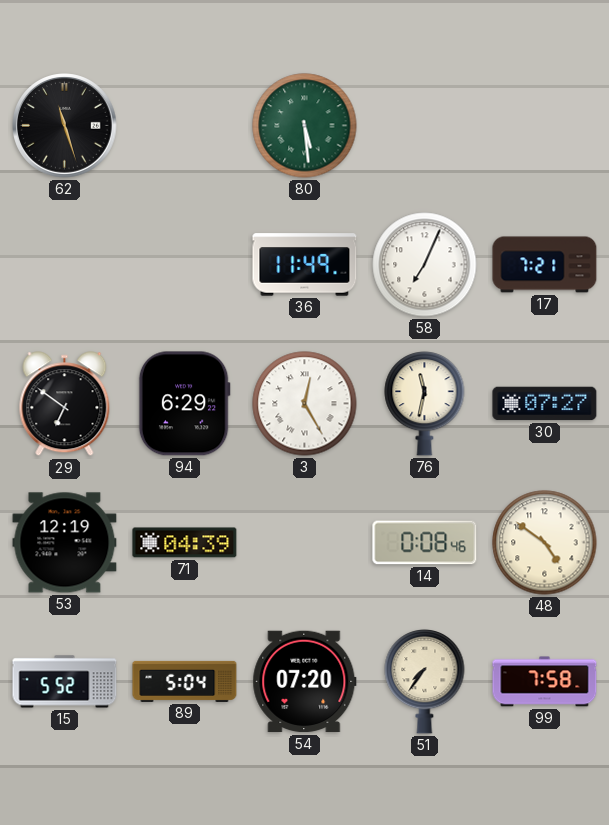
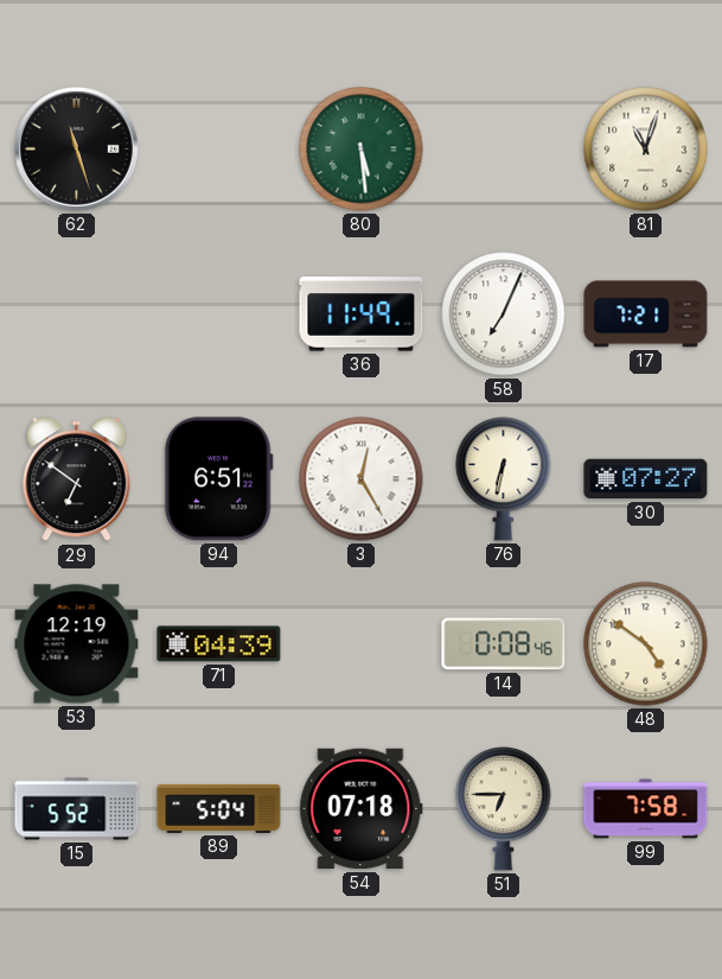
81: none -> 11:03
94: 6:29 -> 6:51
76: 11:32 -> 6:32
54: 07:20 -> 07:18
51: 7:36 -> 6:45
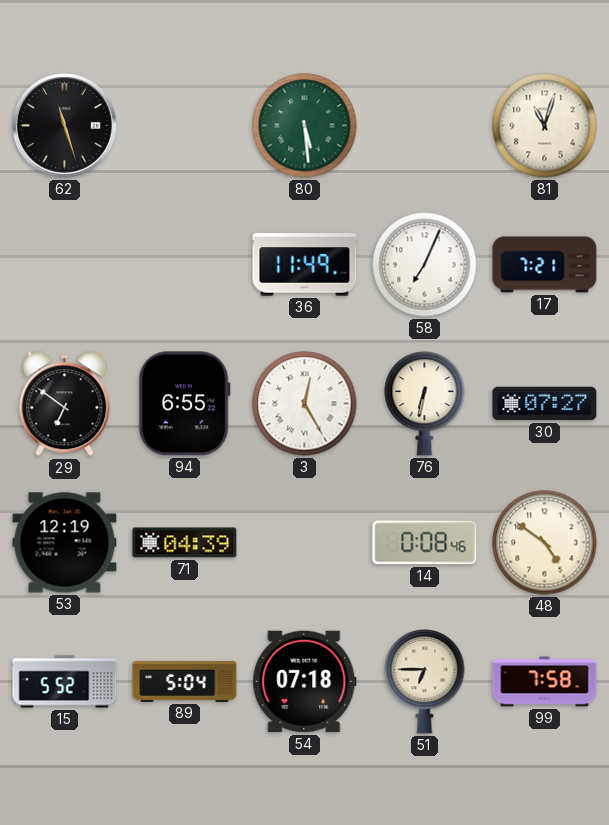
94: 6:51 -> 6:55
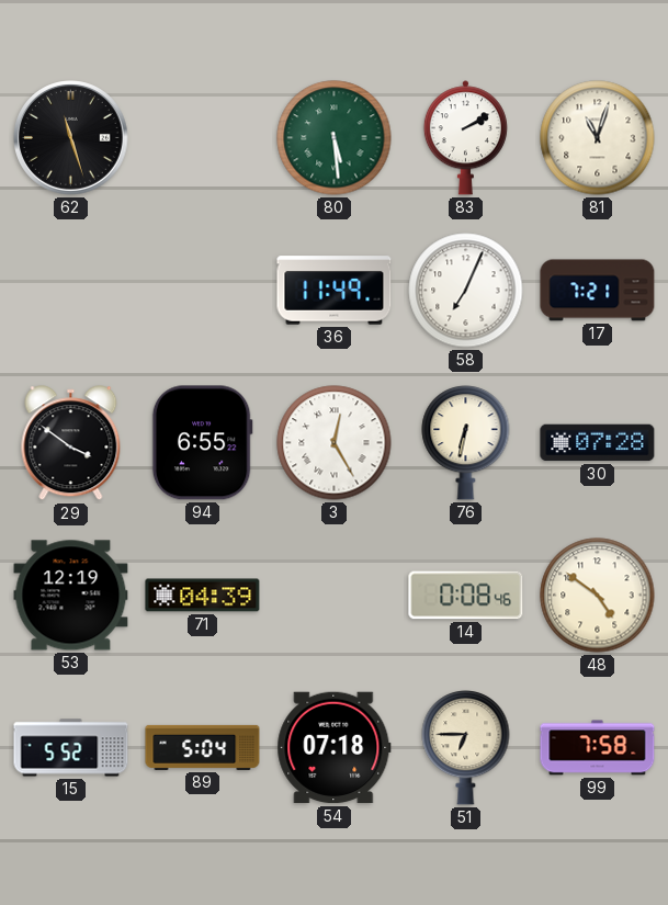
83: none -> 2:10
29: 6:51 -> 3:51
30: 07:27 -> 07:28
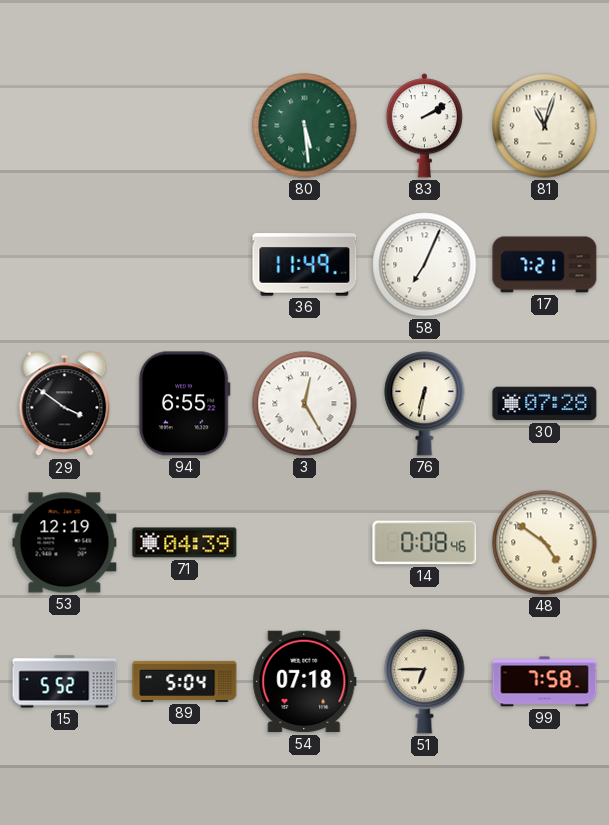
62: 11:27 -> none
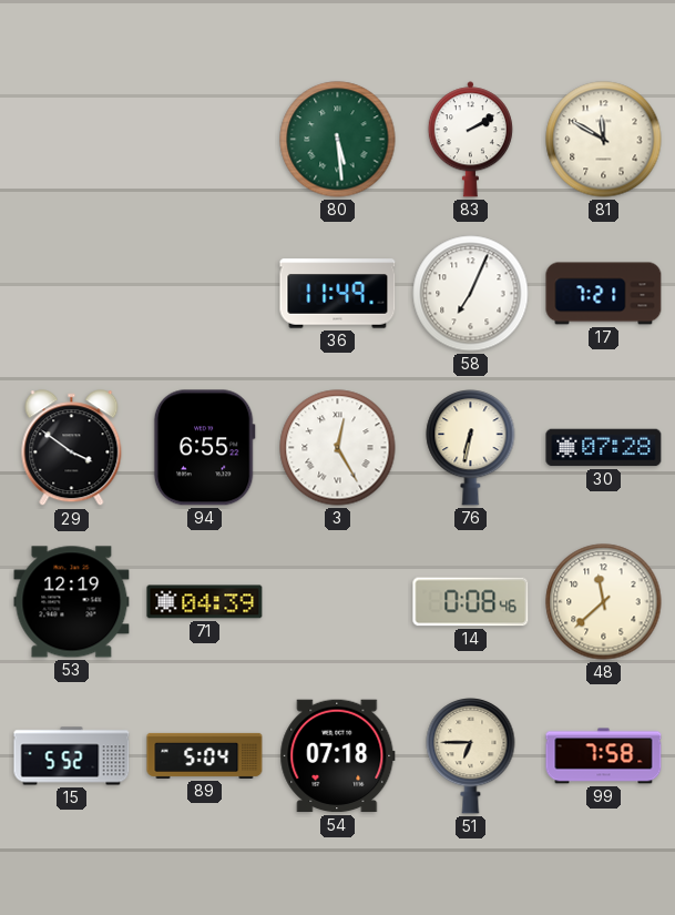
81: 11:03 -> 11:50
48: 4:51 -> 11:38
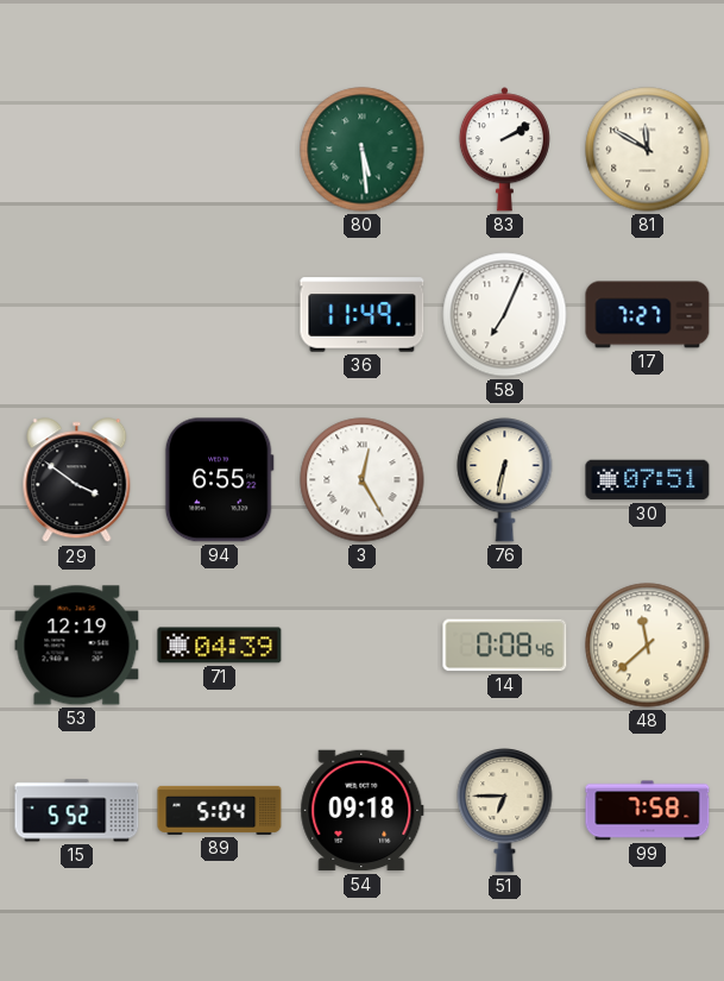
17: 7:21 -> 7:27
30: 07:28 -> 07:51
54: 07:18 -> 09:18
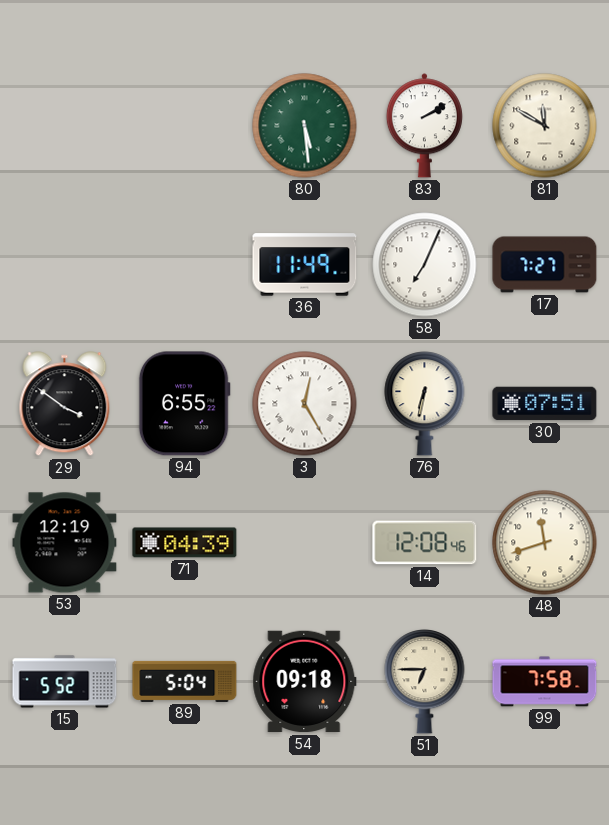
14: 0:08 -> 12:08
48: 11:38 -> 11:42
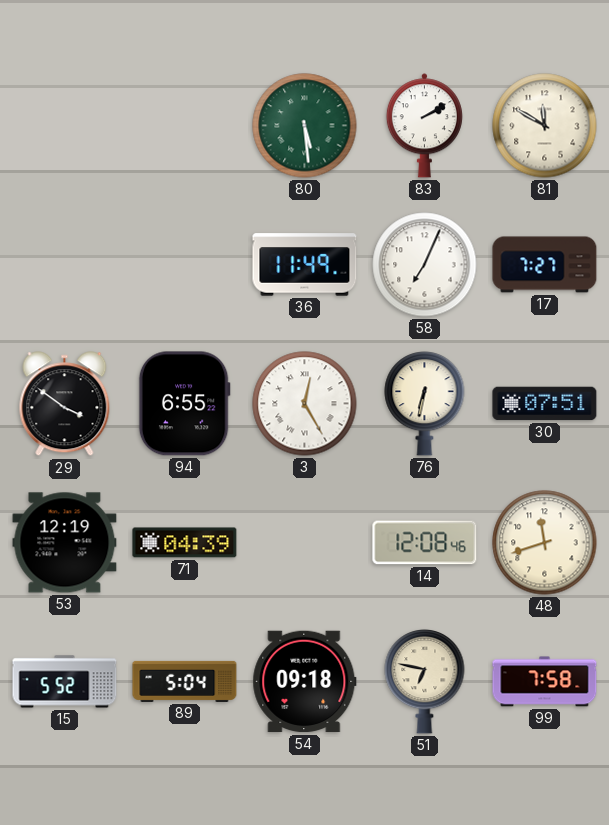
51: 6:45 -> 6:47
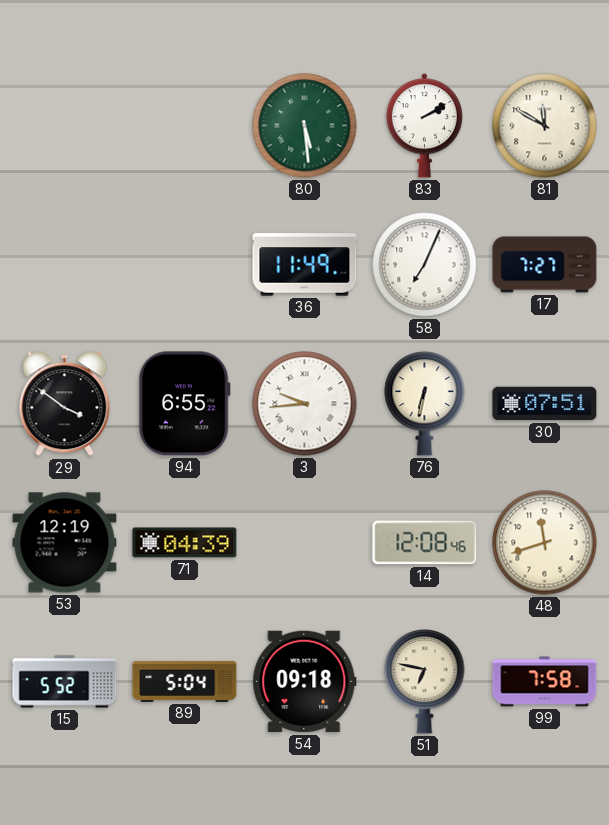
3: 12:25 -> 9:44
